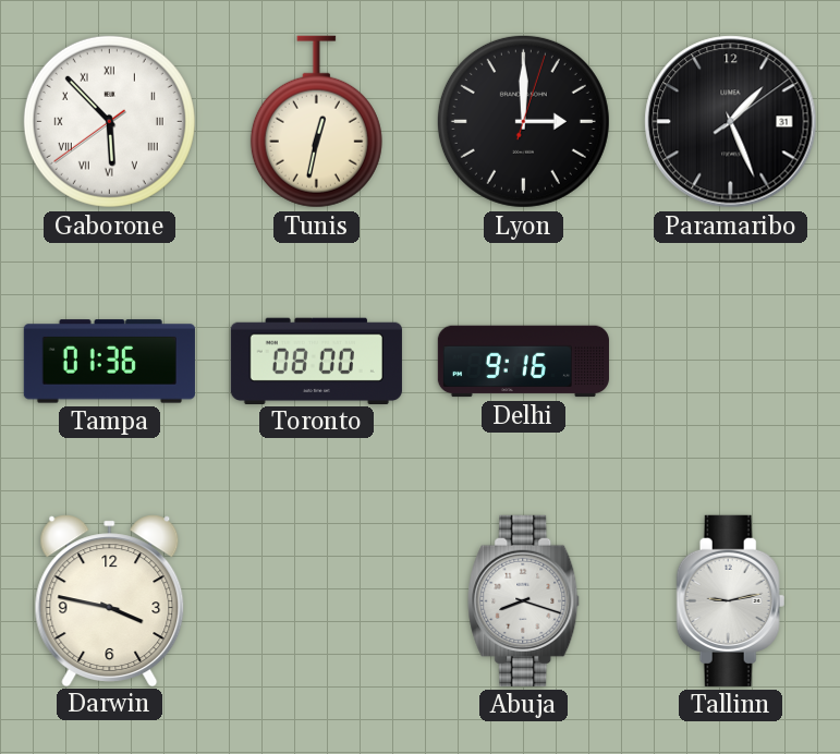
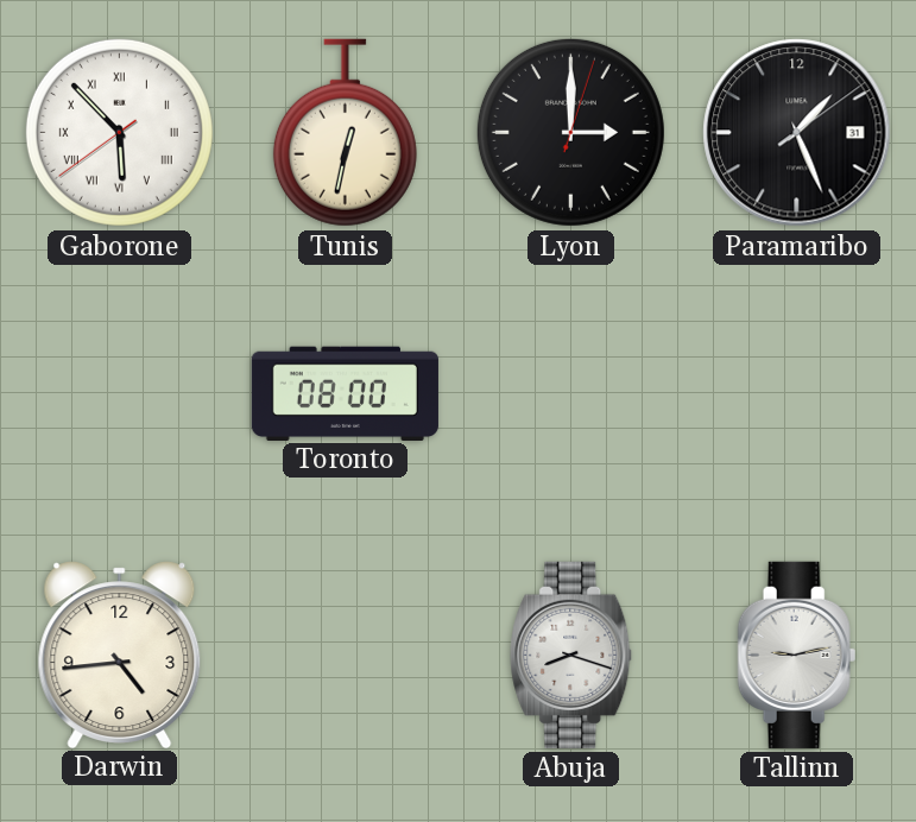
Tampa: 01:36 -> none
Delhi: 9:16 -> none
Darwin: 3:47 -> 4:44
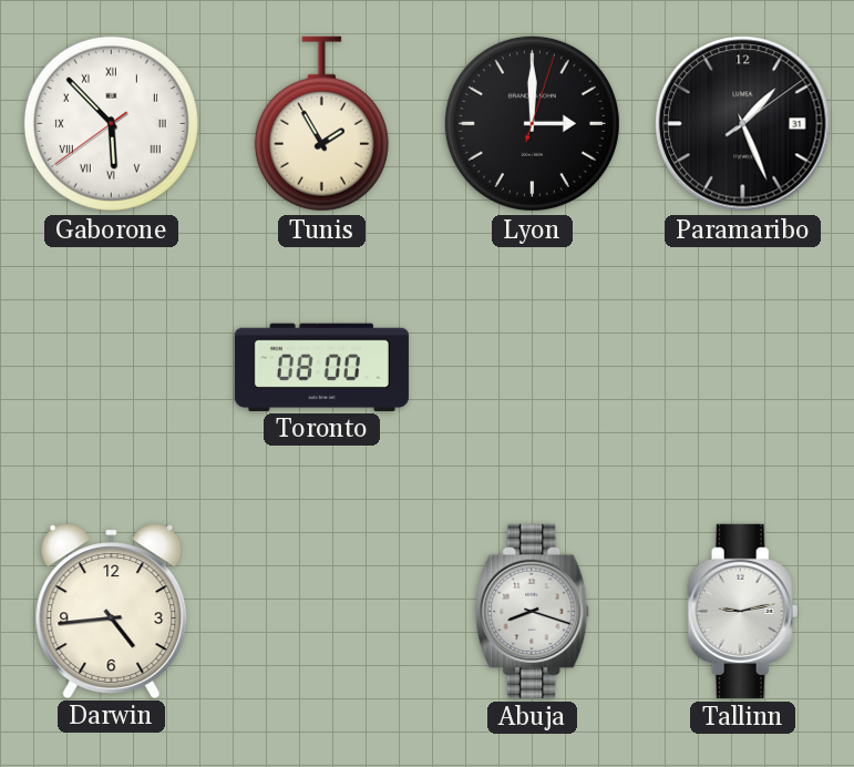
Tunis: 12:32 -> 1:55
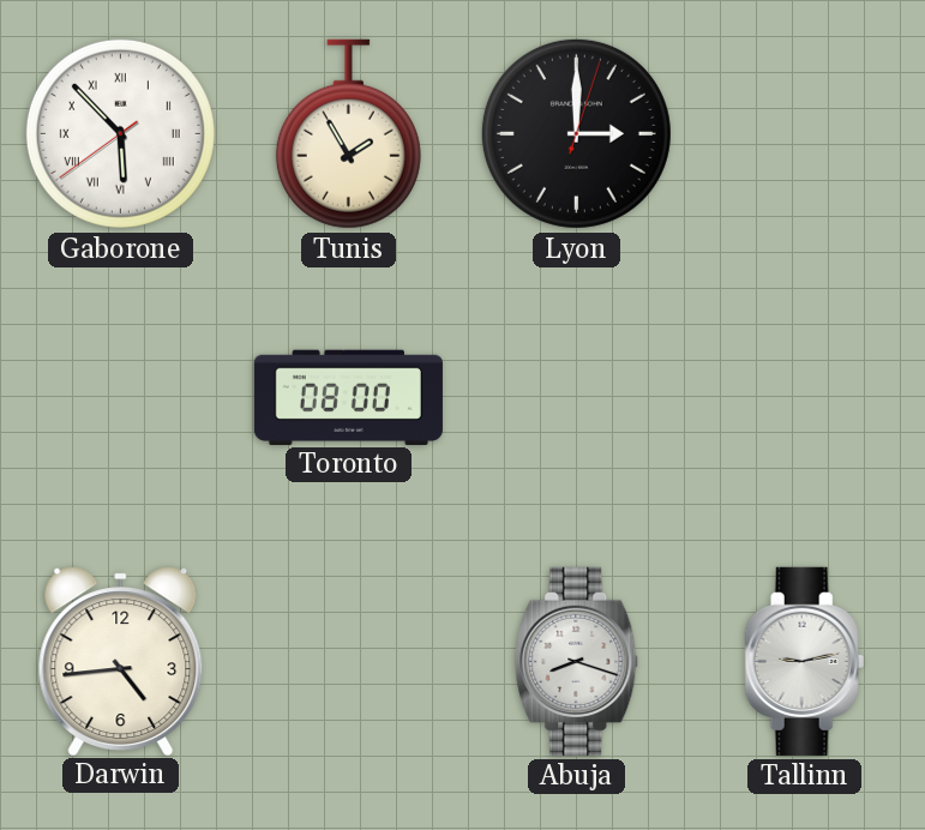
Paramaribo: 1:26 -> none
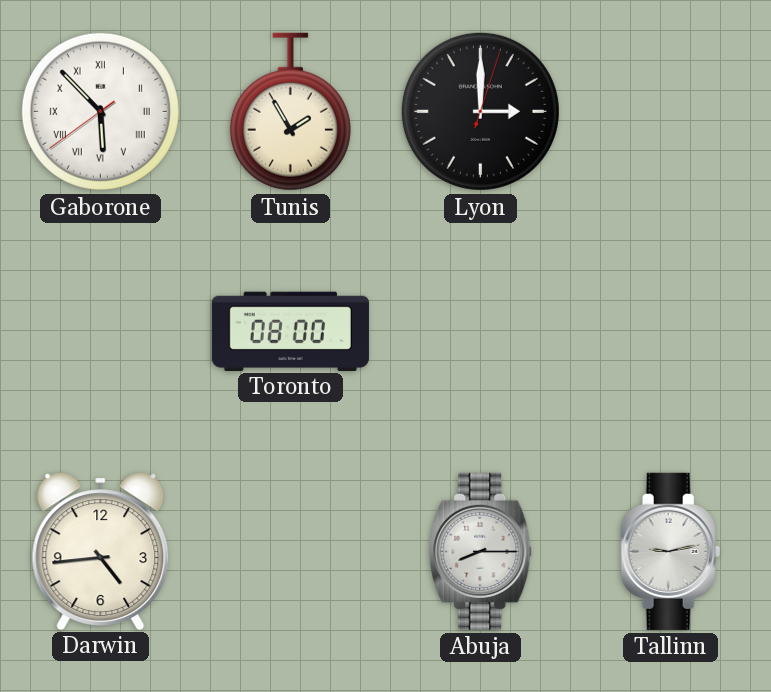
Abuja: 8:18 -> 8:15
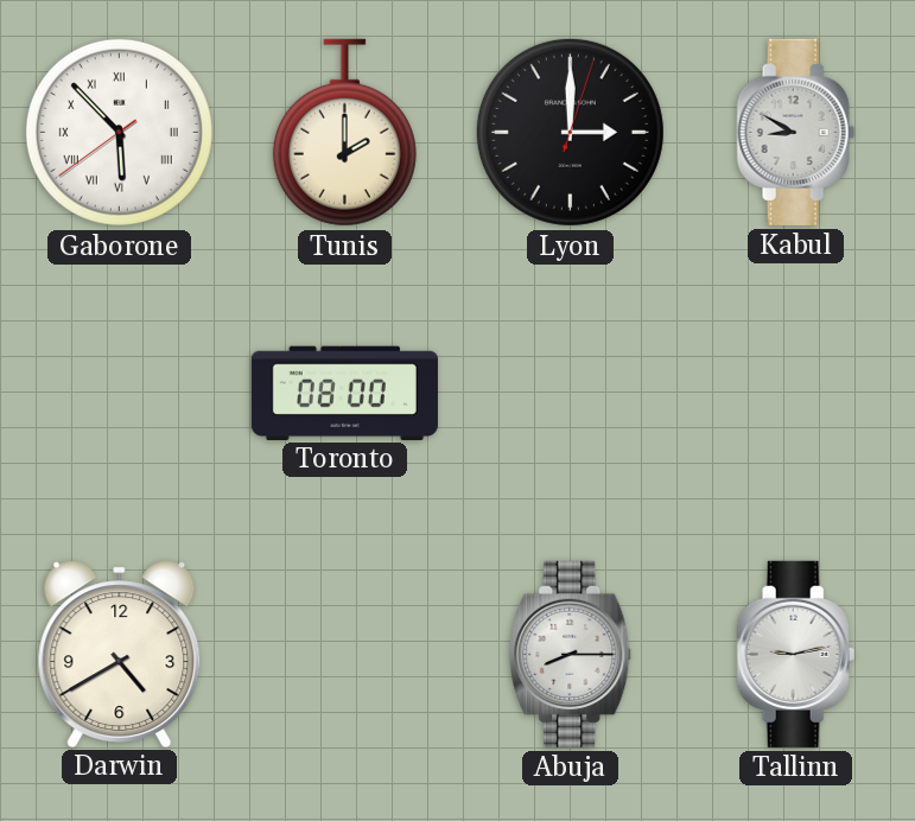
Tunis: 1:55 -> 2:00
Kabul: none -> 8:50
Darwin: 4:44 -> 4:40
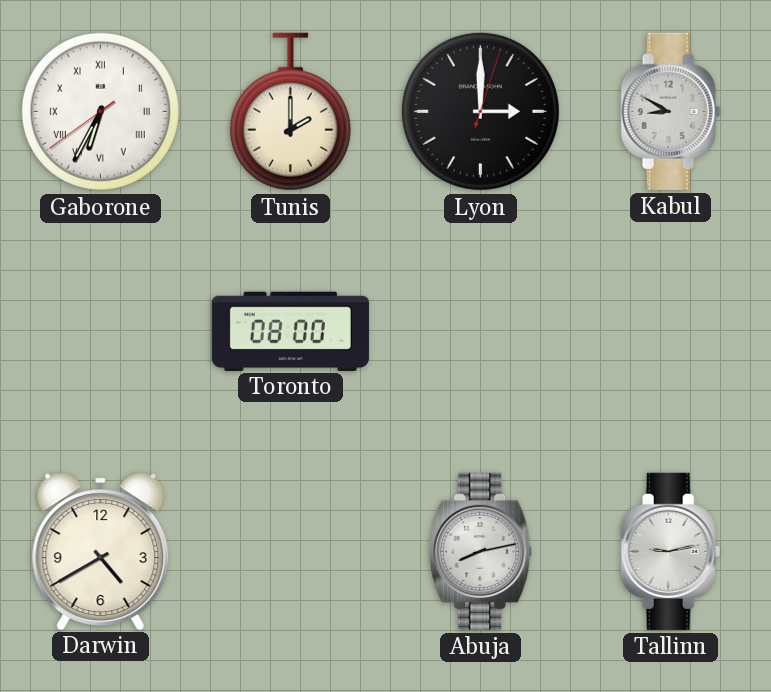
Gaborone: 5:52 -> 6:34
Abuja: 8:15 -> 8:13
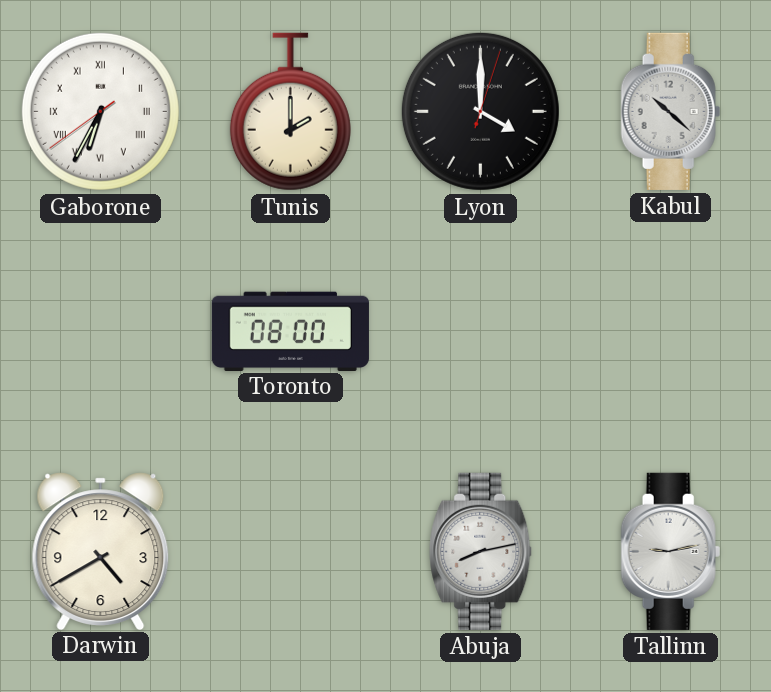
Lyon: 3:00 -> 4:00
Kabul: 8:50 -> 10:22
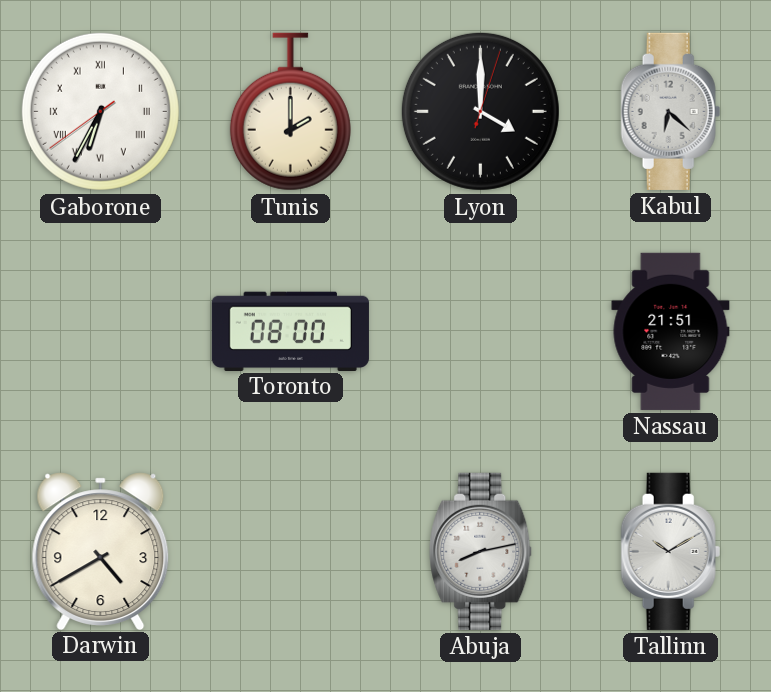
Kabul: 10:22 -> 6:22
Nassau: none -> 21:51
Tallinn: 9:13 -> 10:10
